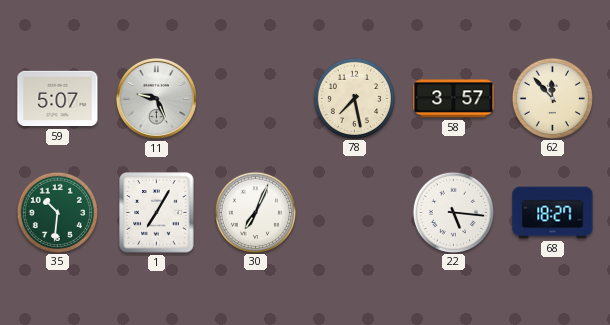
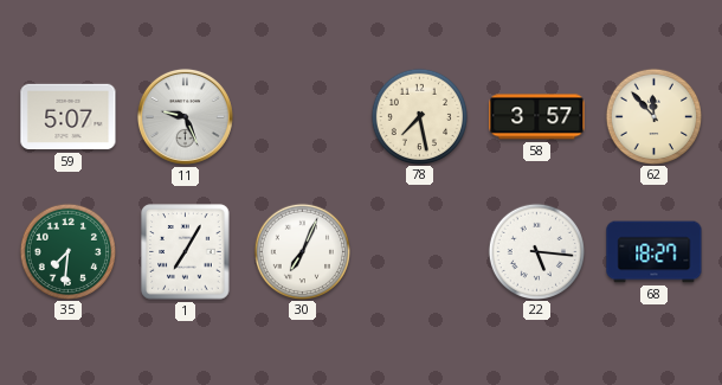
35: 10:31 -> 7:31
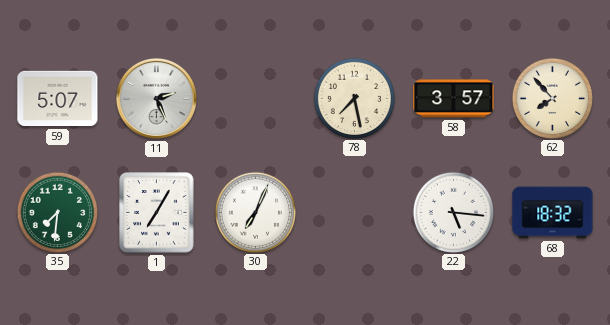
11: 9:26 -> 2:26
62: 11:53 -> 7:53
68: 18:27 -> 18:32
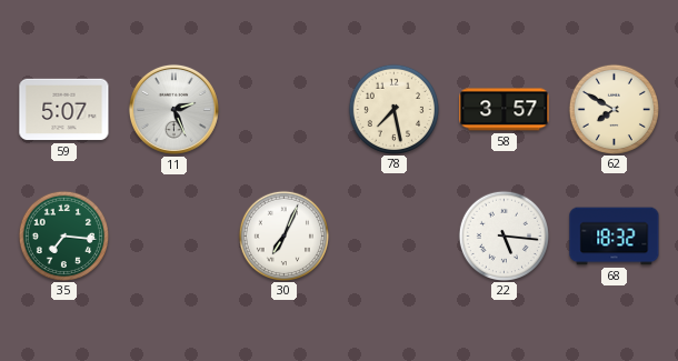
62: 7:53 -> 7:50
35: 7:31 -> 7:16
1: 7:05 -> none
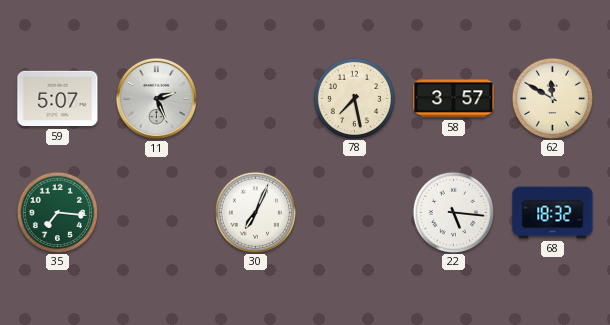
62: 7:50 -> 11:50
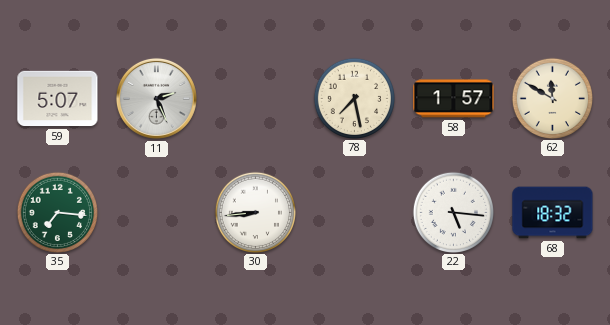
58: 3:57 -> 1:57
30: 7:04 -> 8:44
